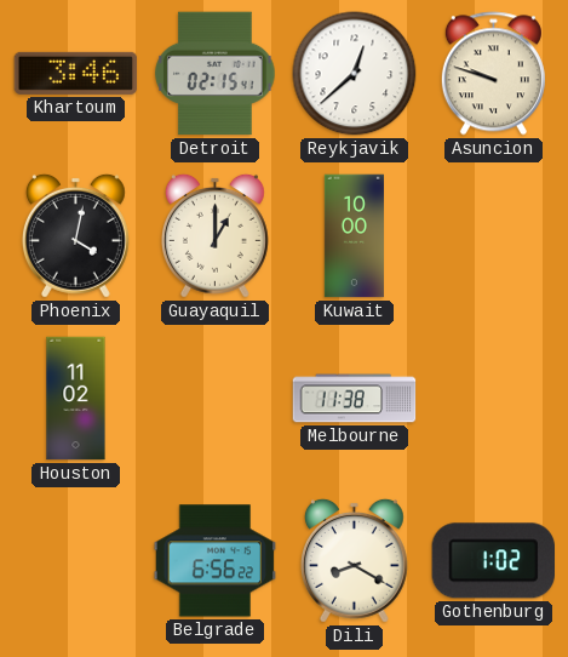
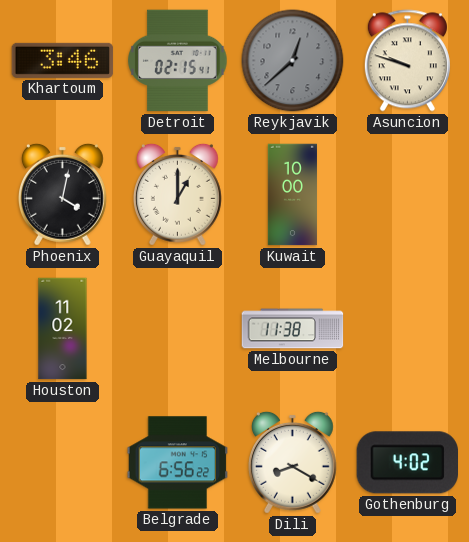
Reykjavik dial: white -> grey
Gothenburg: 1:02 -> 4:02
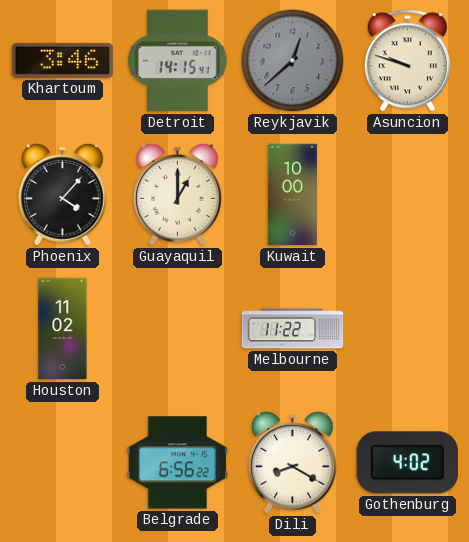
Detroit: 02:15 -> 14:15
Phoenix: 4:02 -> 4:07
Melbourne: 11:38 -> 11:22
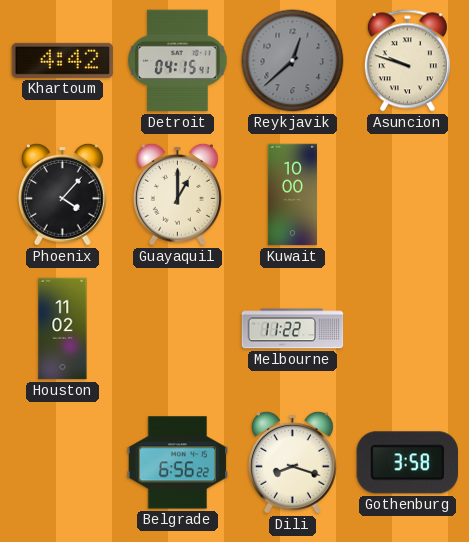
Khartoum: 3:46 -> 4:42
Detroit: 14:15 -> 04:15
Dili: 8:20 -> 8:18
Gothenburg: 4:02 -> 3:58
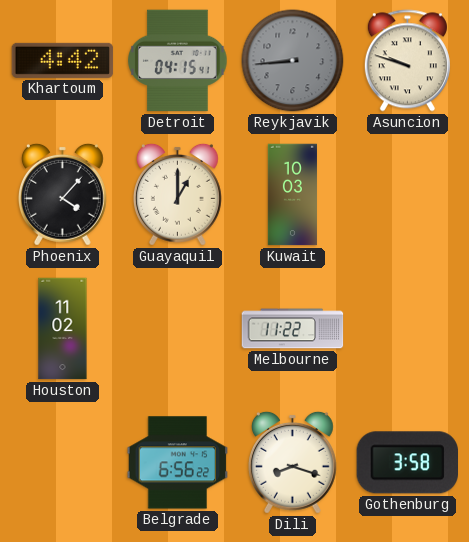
Reykjavik: 12:38 -> 8:44
Kuwait: 10:00 -> 10:03
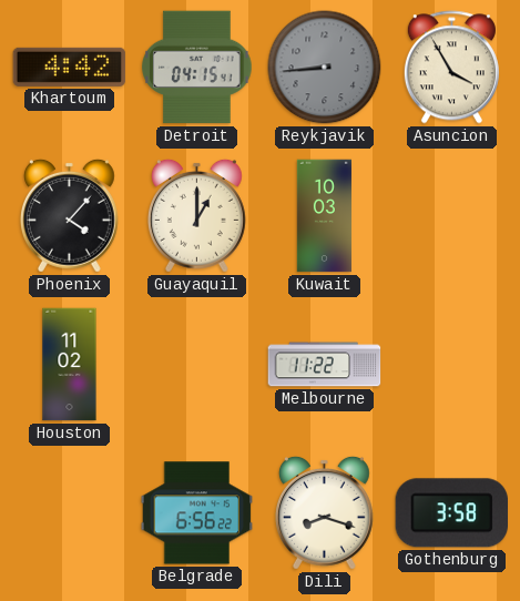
Asuncion: 9:48 -> 3:55
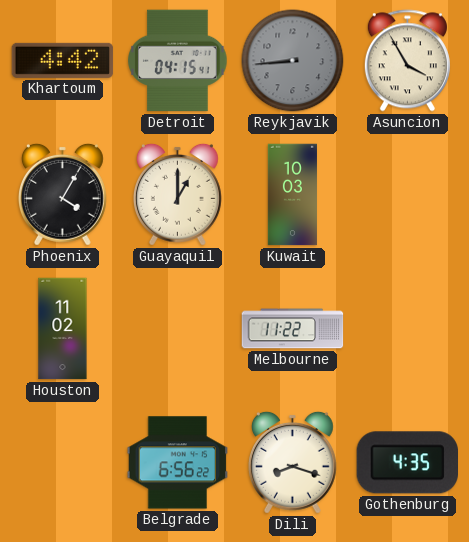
Phoenix: 4:07 -> 4:05
Gothenburg: 3:58 -> 4:35
